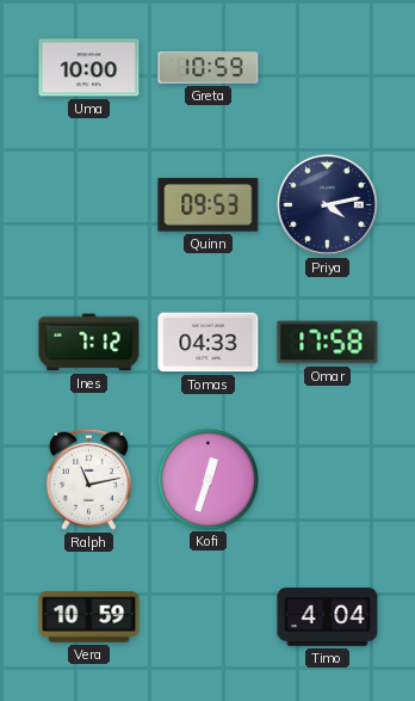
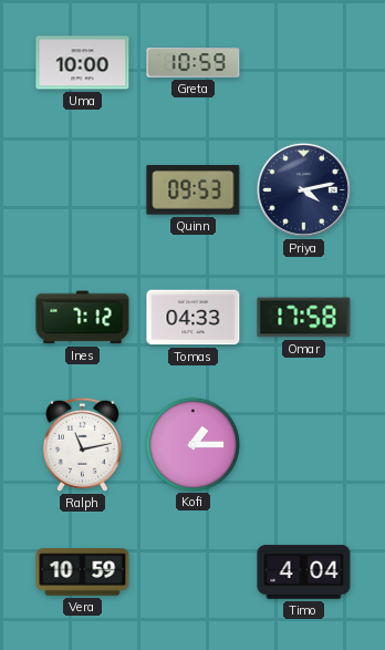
Kofi: 12:33 -> 1:15
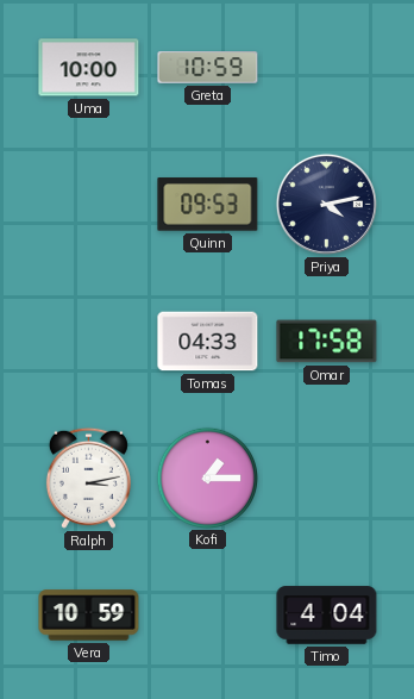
Ines: 7:12 -> none
Ralph: 11:13 -> 3:13
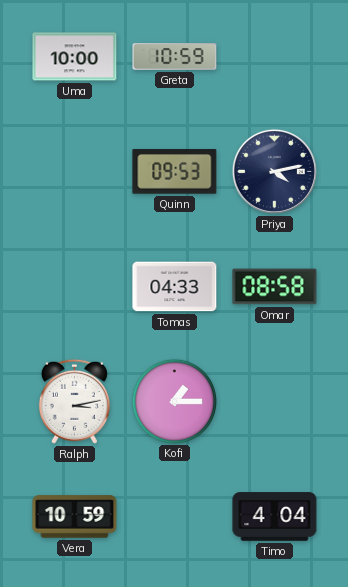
Omar: 17:58 -> 08:58
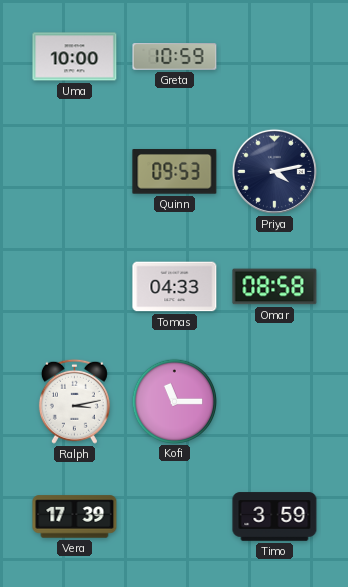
Kofi: 1:15 -> 11:15
Vera: 10:59 -> 17:39
Timo: 4:04 -> 3:59
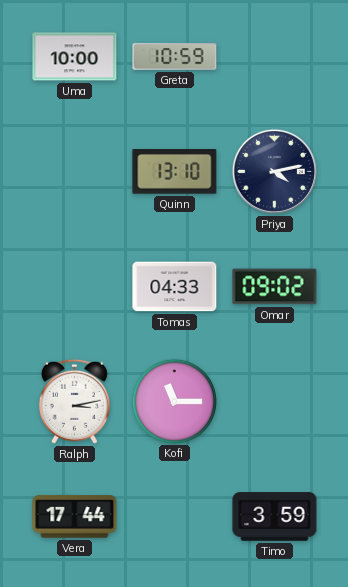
Quinn: 09:53 -> 13:10
Omar: 08:58 -> 09:02
Vera: 17:39 -> 17:44
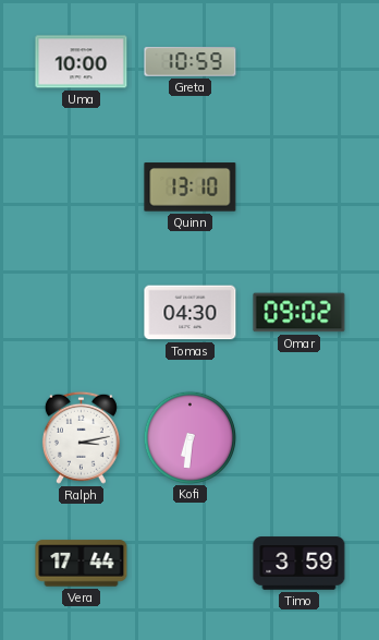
Priya: 4:13 -> none
Tomas: 04:33 -> 04:30
Kofi: 11:15 -> 6:31
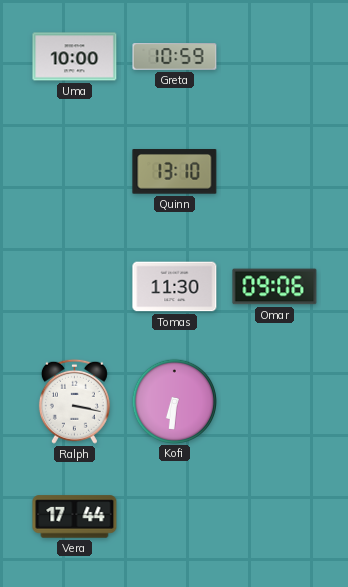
Tomas: 04:30 -> 11:30
Omar: 09:02 -> 09:06
Ralph: 3:13 -> 3:17
Timo: 3:59 -> none
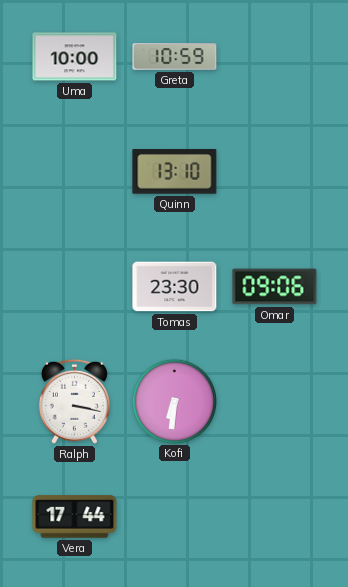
Tomas: 11:30 -> 23:30
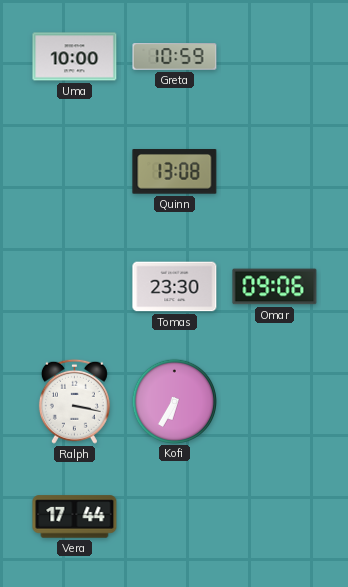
Quinn: 13:10 -> 13:08
Kofi: 6:31 -> 6:35
